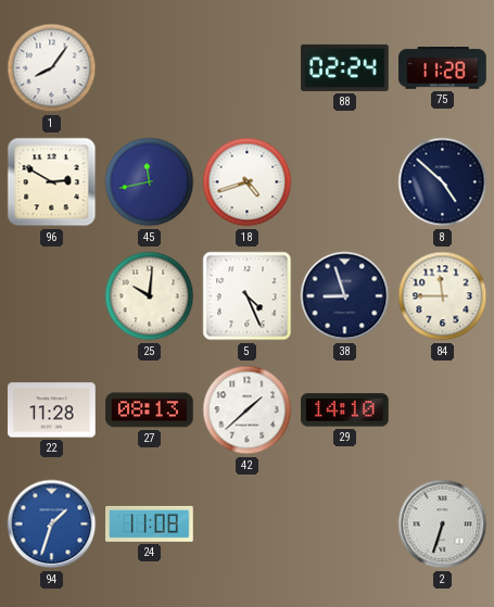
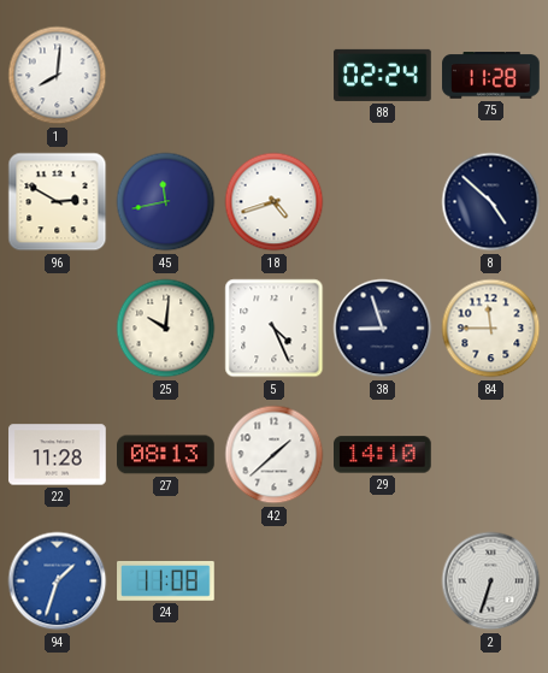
1: 8:06 -> 8:01
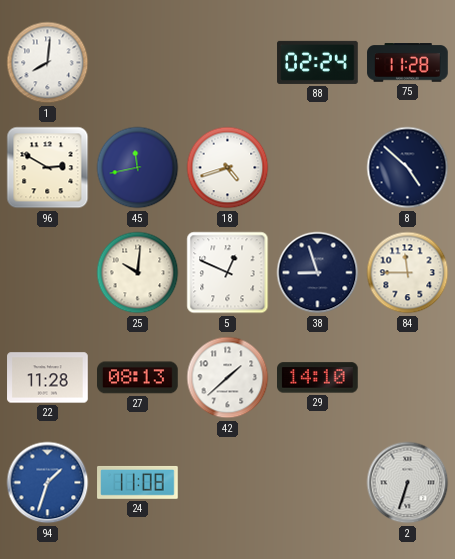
5: 4:26 -> 12:49
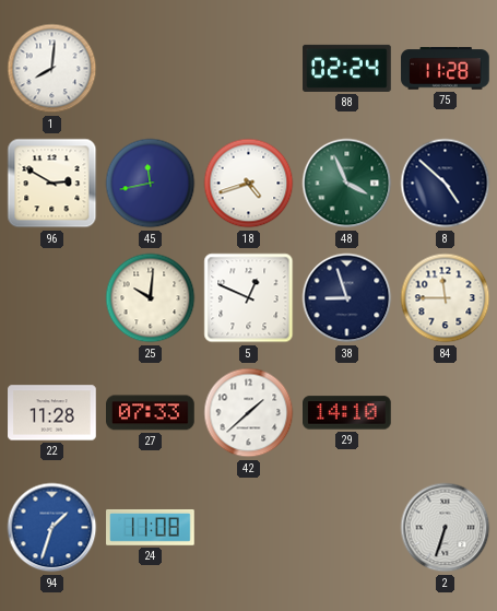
48: none -> 3:56
27: 08:13 -> 07:33
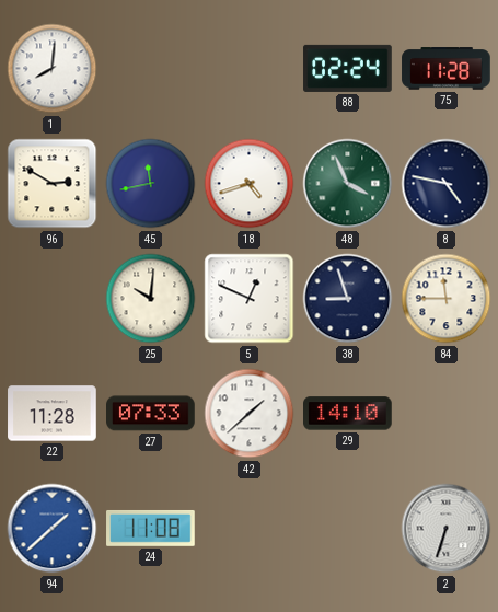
8: 4:52 -> 4:47
94: 1:33 -> 1:38
